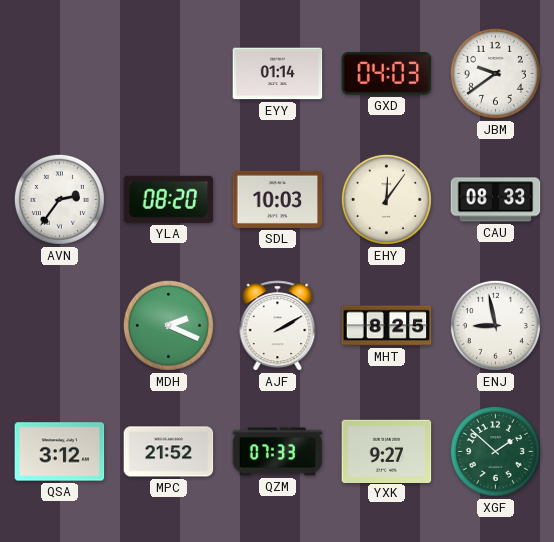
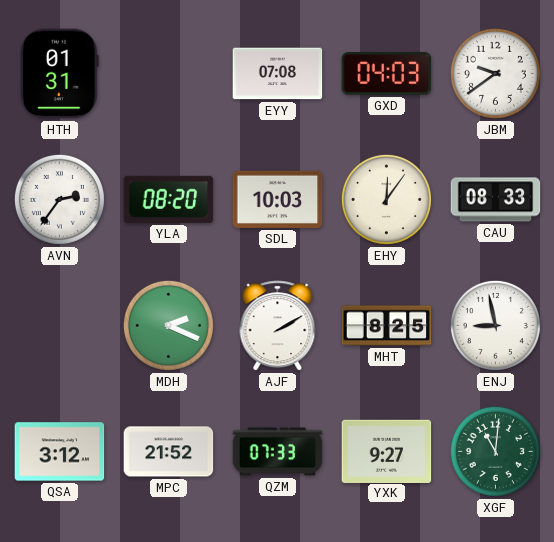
HTH: none -> 01:31
EYY: 01:14 -> 07:08
XGF: 1:52 -> 11:01
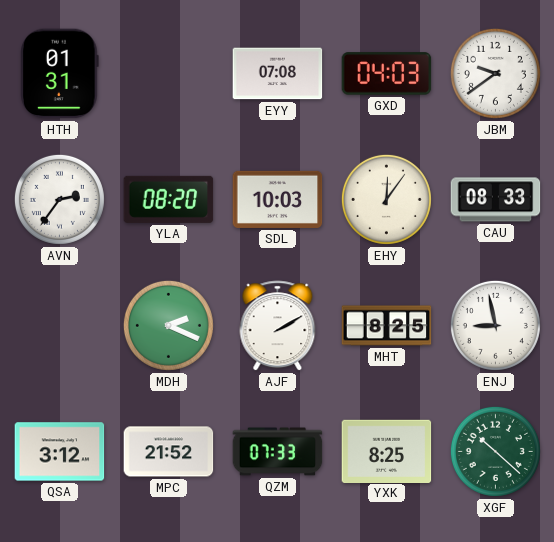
YXK: 9:27 -> 8:25
XGF: 11:01 -> 10:22
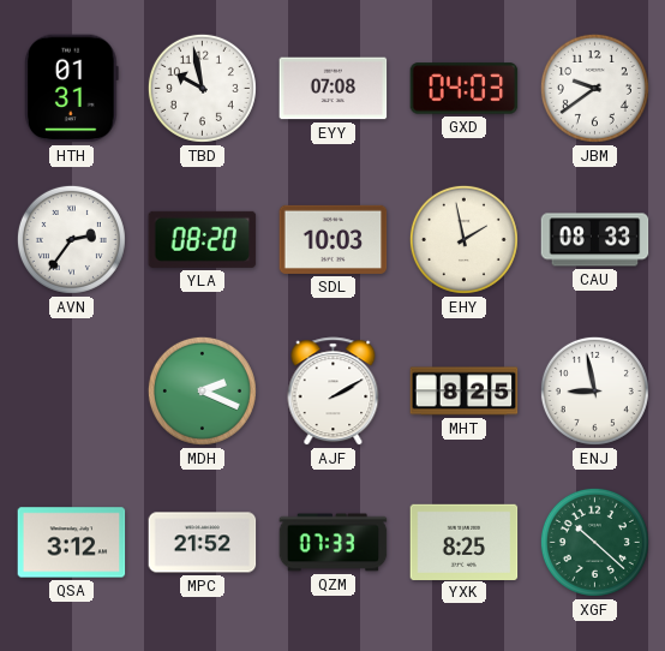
TBD: none -> 9:58
EHY: 12:06 -> 1:58
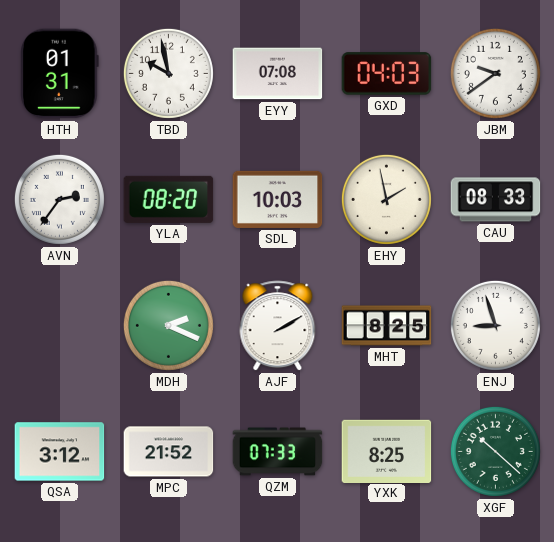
ENJ: 8:58 -> 8:57
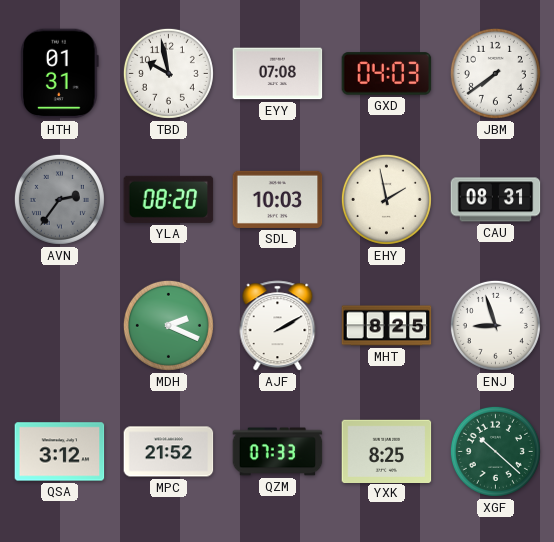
JBM: 9:39 -> 7:39
AVN dial: white -> grey
CAU: 08:33 -> 08:31
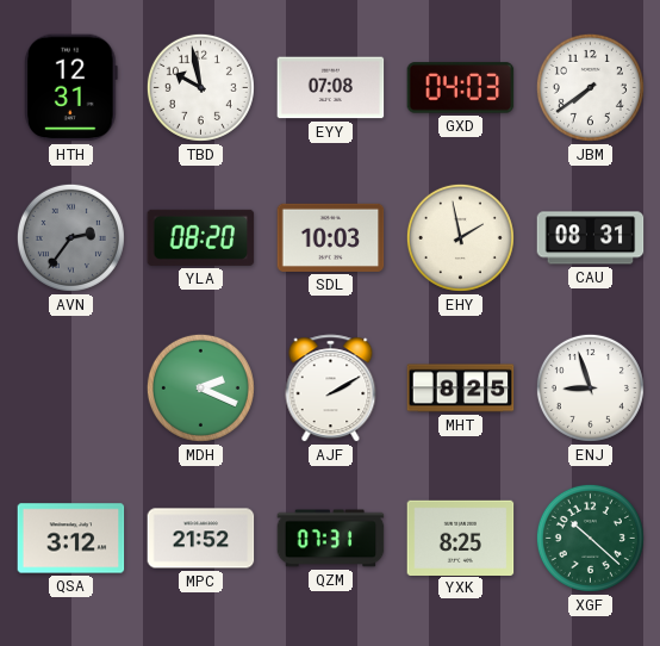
HTH: 01:31 -> 12:31
QZM: 07:33 -> 07:31
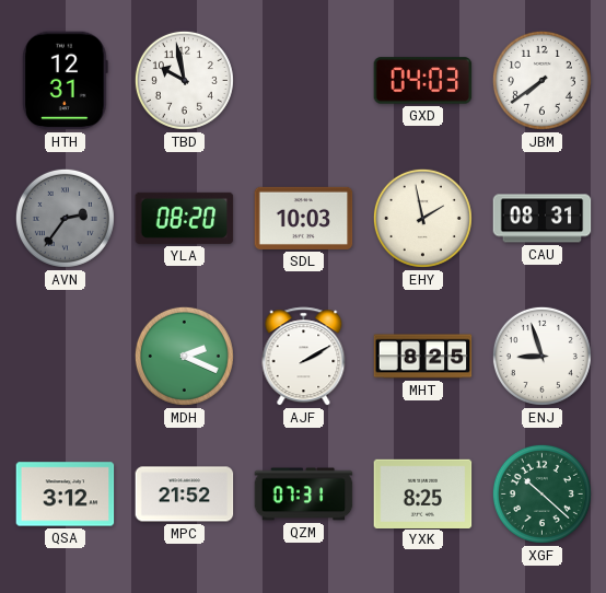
EYY: 07:08 -> none
